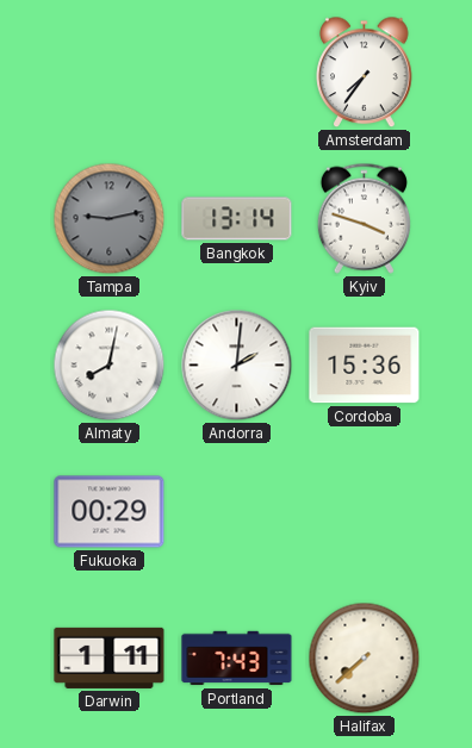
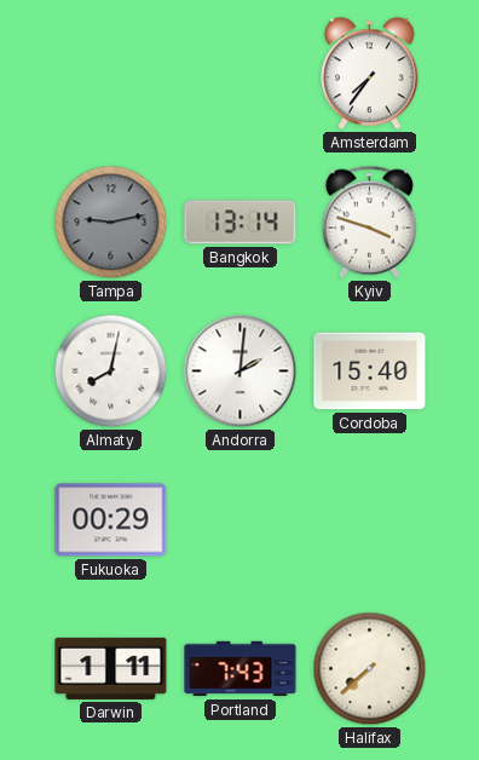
Cordoba: 15:36 -> 15:40
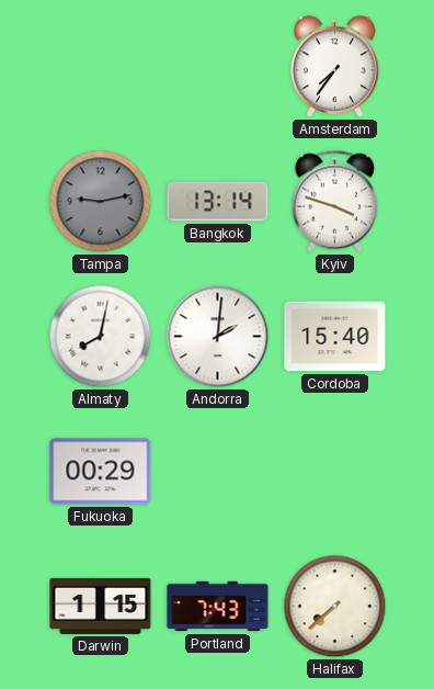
Darwin: 1:11 -> 1:15
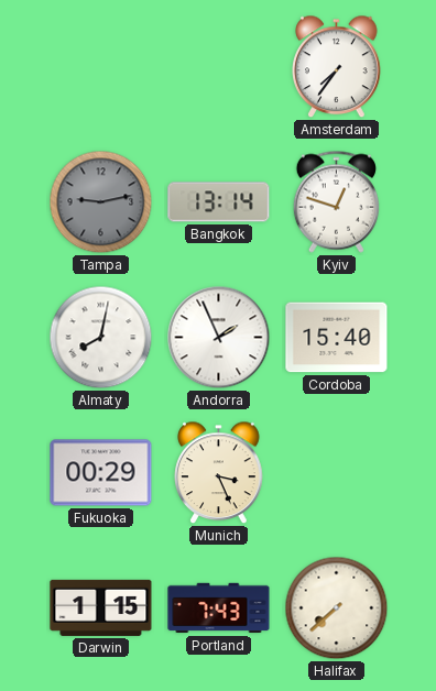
Kyiv: 3:48 -> 12:48
Andorra: 2:01 -> 1:56
Munich: none -> 3:26
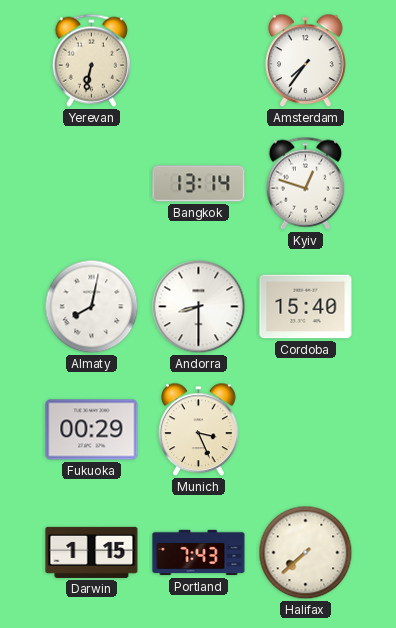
Yerevan: none -> 6:32
Tampa: 9:13 -> none
Andorra: 1:56 -> 8:30
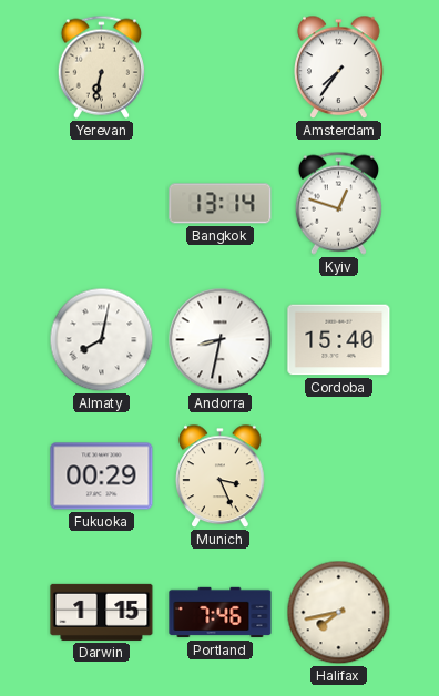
Andorra: 8:30 -> 8:32
Portland: 7:43 -> 7:46
Halifax: 7:38 -> 7:43
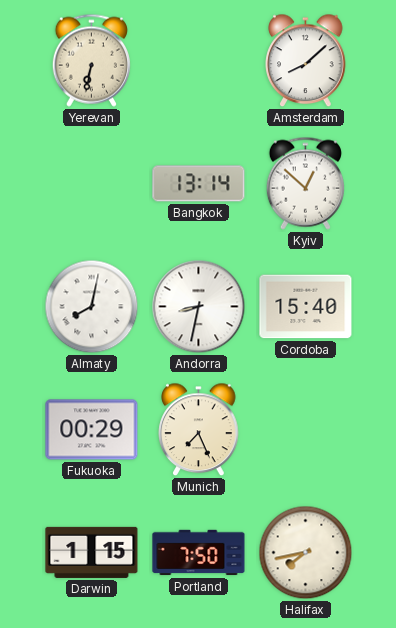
Amsterdam: 7:36 -> 8:08
Kyiv: 12:48 -> 12:52
Munich: 3:26 -> 7:26
Portland: 7:46 -> 7:50
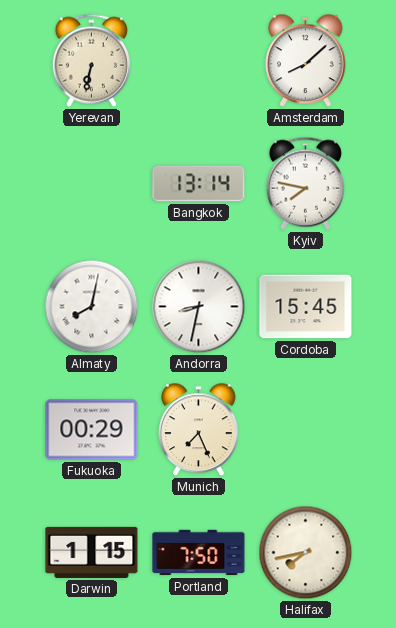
Kyiv: 12:52 -> 7:47
Cordoba: 15:40 -> 15:45
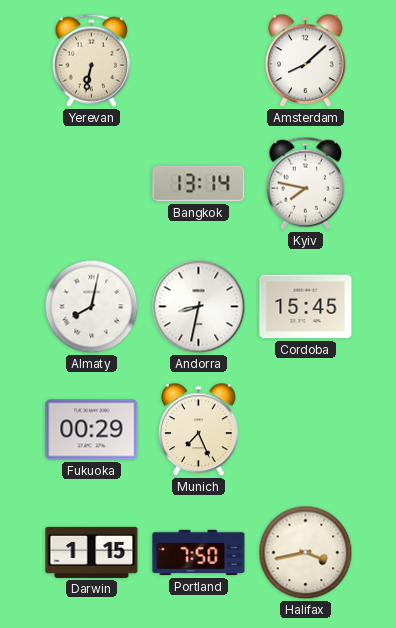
Halifax: 7:43 -> 3:43
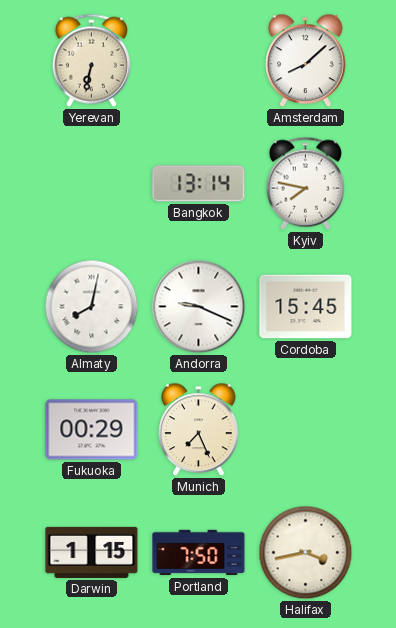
Andorra: 8:32 -> 9:19
